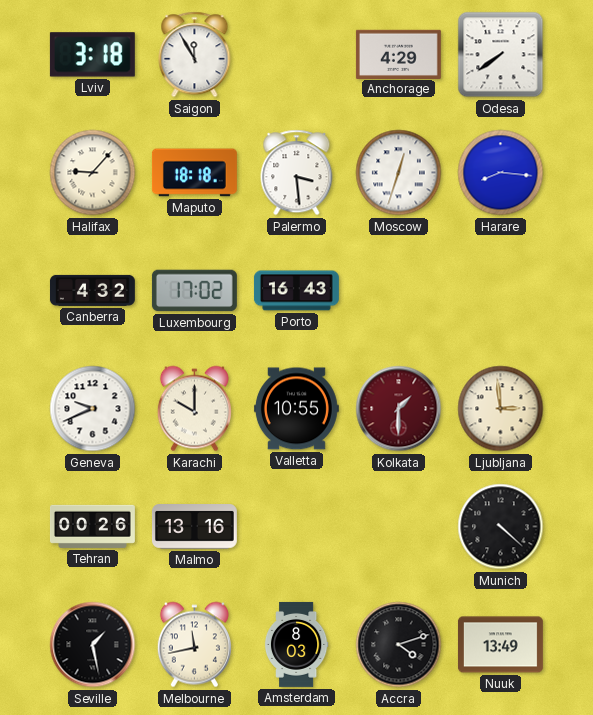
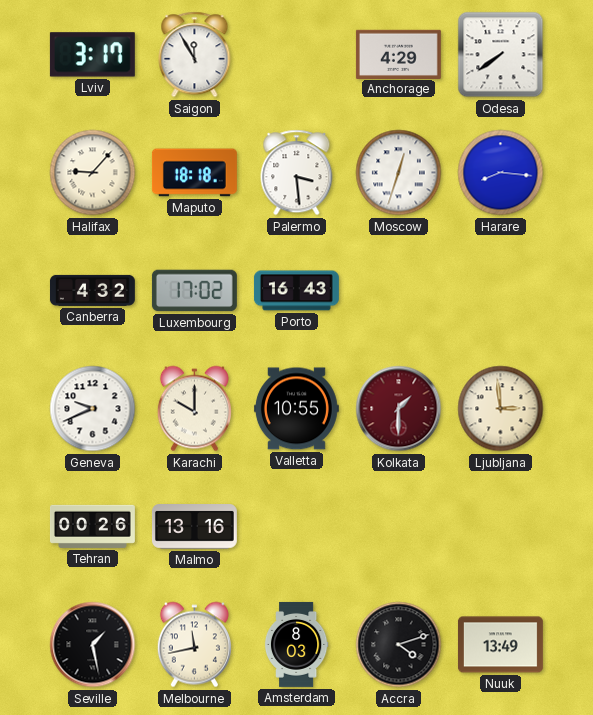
Lviv: 3:18 -> 3:17
Munich: 4:22 -> none
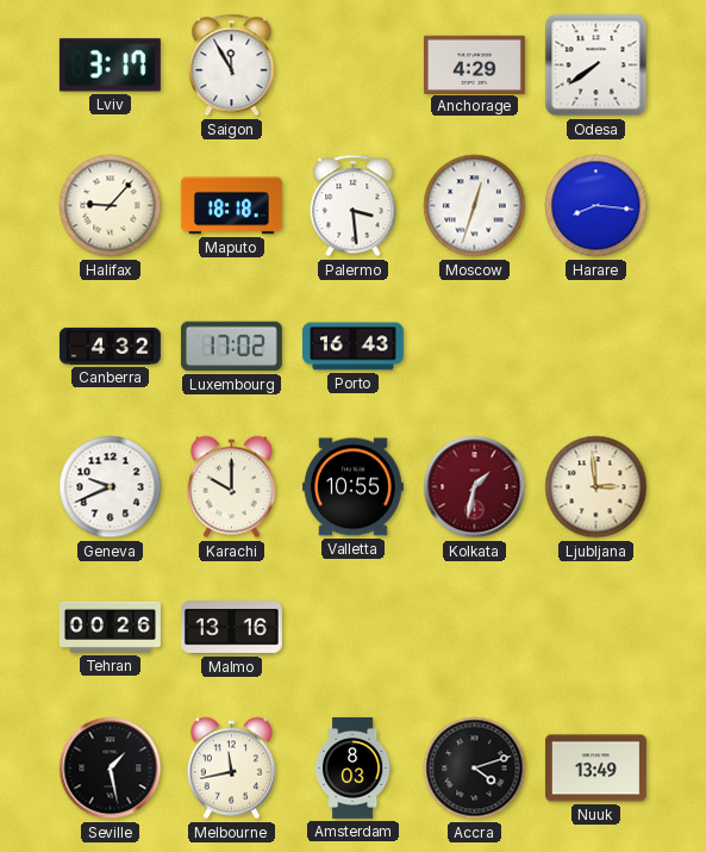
Kolkata: 1:30 -> 1:32
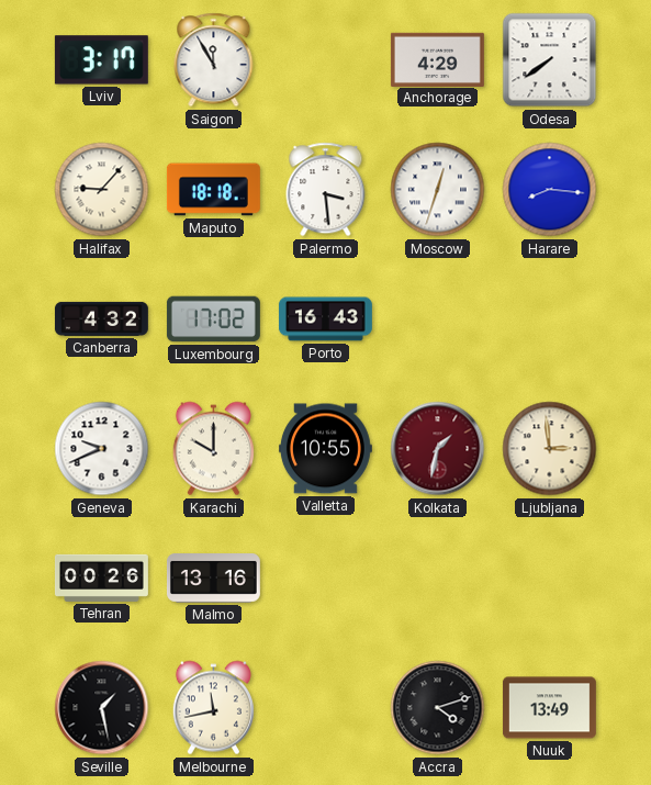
Amsterdam: 8:03 -> none
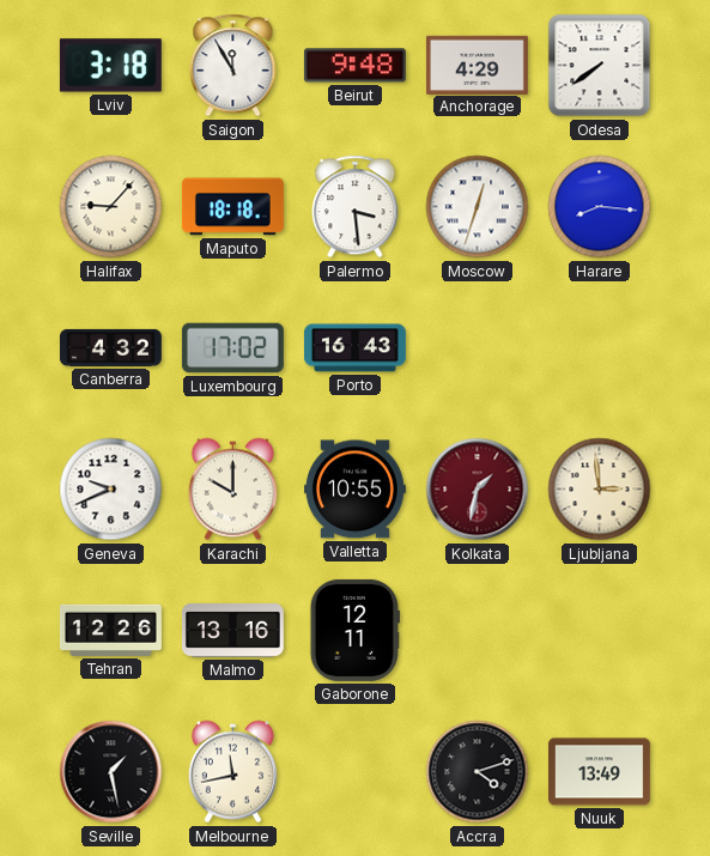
Lviv: 3:17 -> 3:18
Beirut: none -> 9:48
Tehran: 00:26 -> 12:26
Gaborone: none -> 12:11
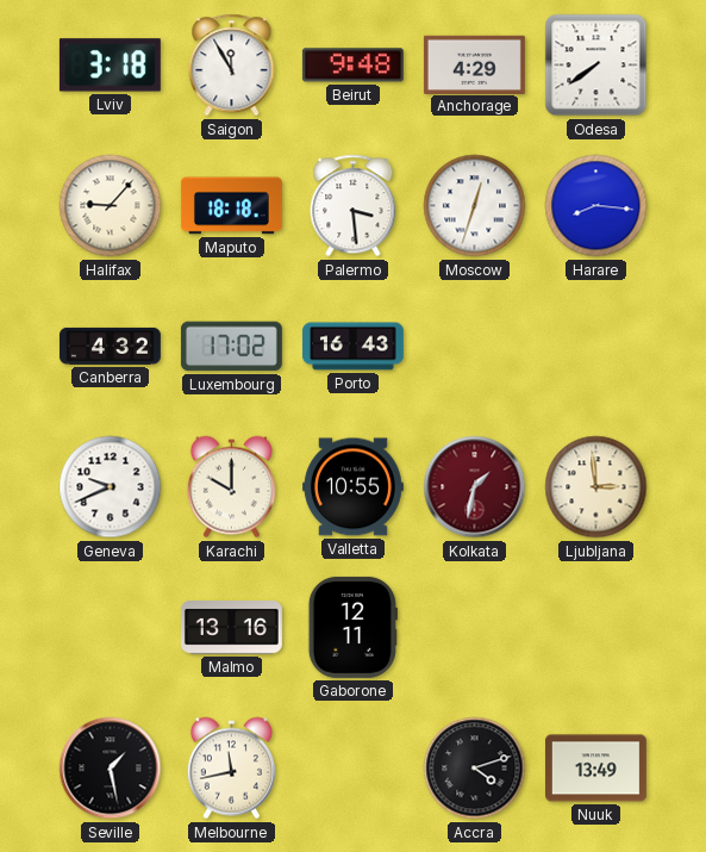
Tehran: 12:26 -> none
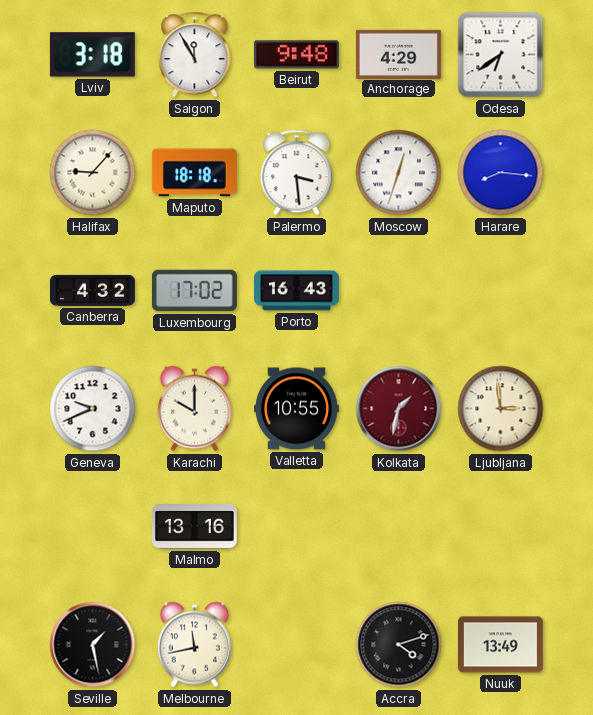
Odesa: 7:39 -> 6:39
Gaborone: 12:11 -> none
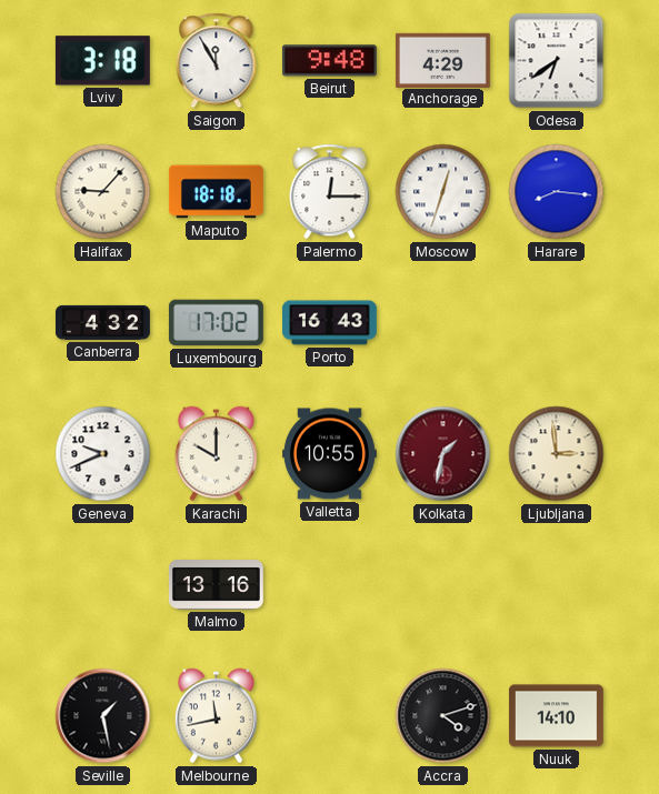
Palermo: 3:29 -> 12:15
Nuuk: 13:49 -> 14:10
